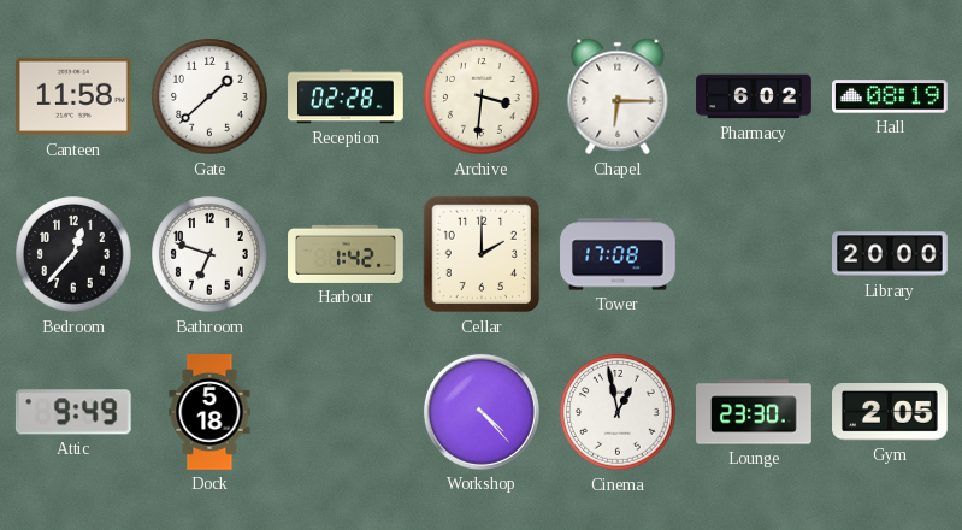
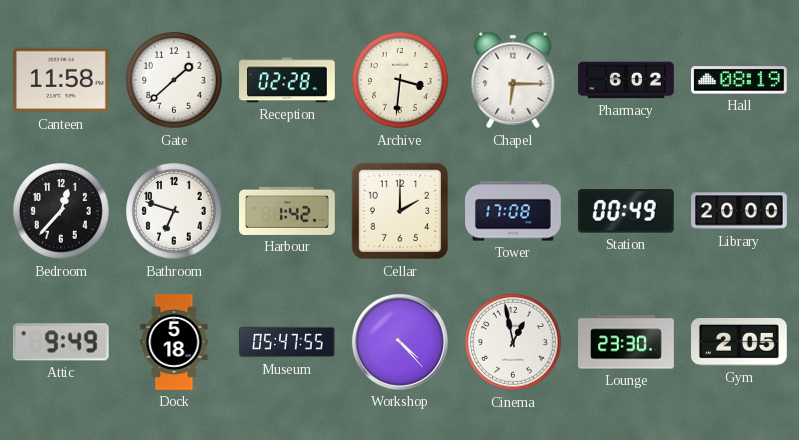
Station: none -> 00:49
Museum: none -> 05:47
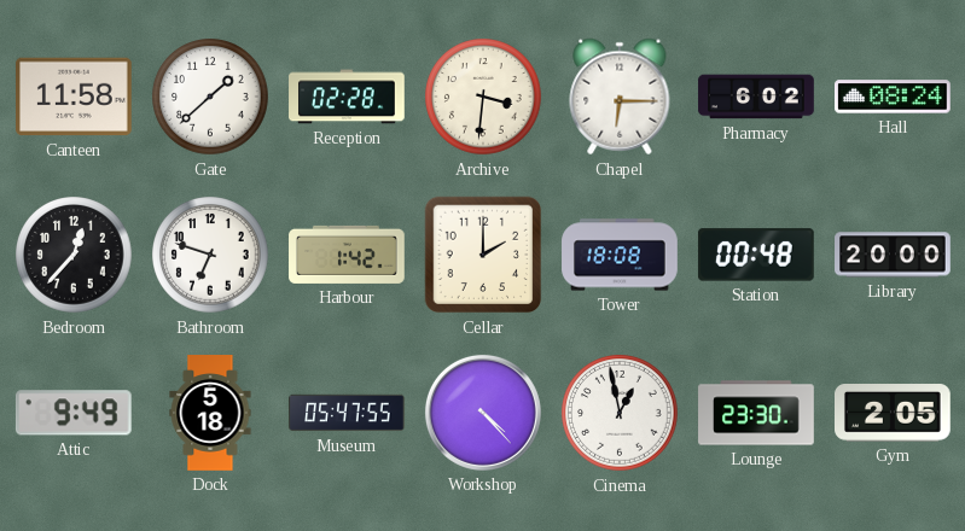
Hall: 08:19 -> 08:24
Tower: 17:08 -> 18:08
Station: 00:49 -> 00:48
